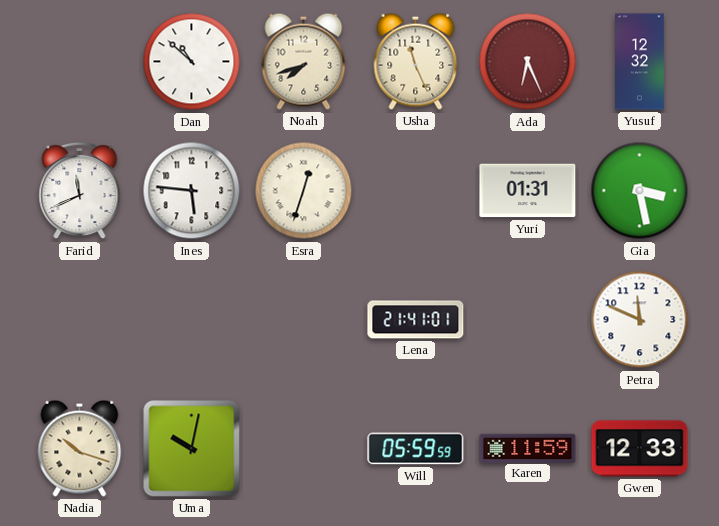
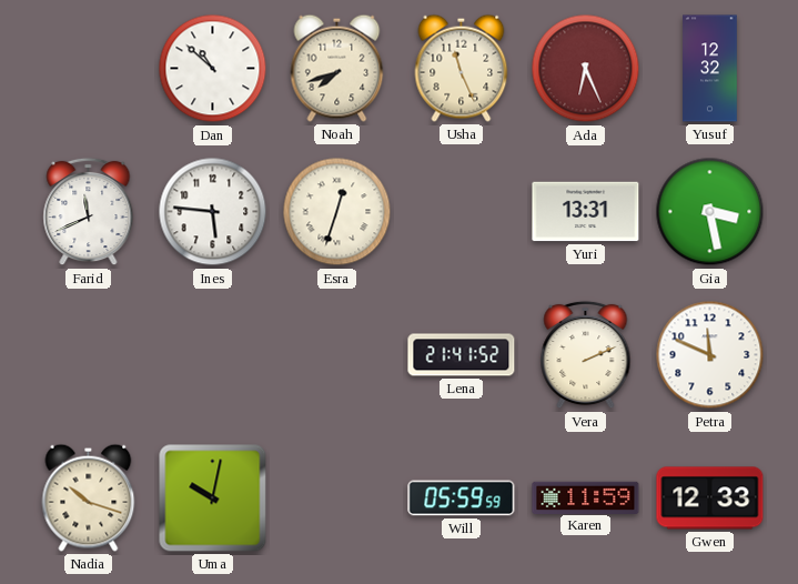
Yuri: 01:31 -> 13:31
Lena: 21:41:01 -> 21:41:52
Vera: none -> 2:11
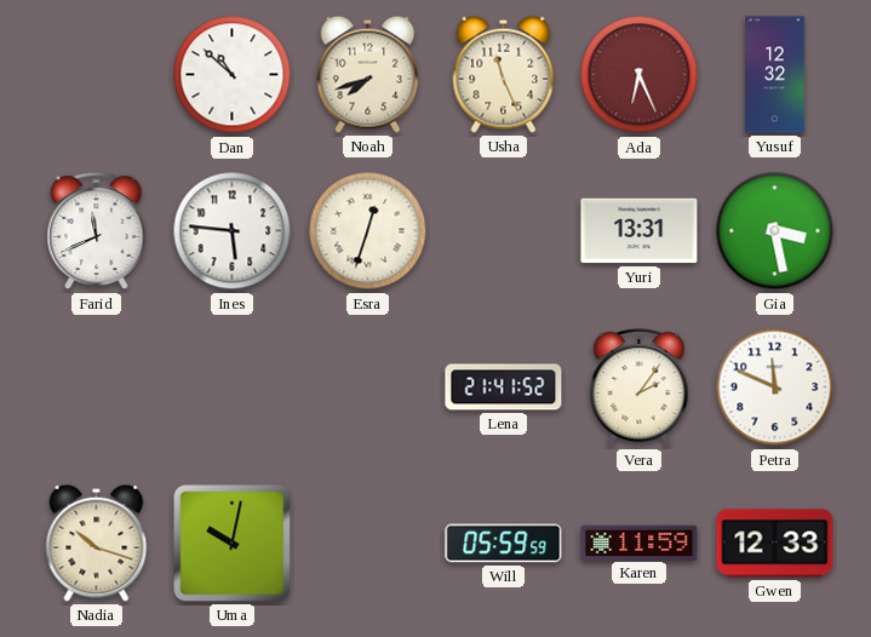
Vera: 2:11 -> 2:06
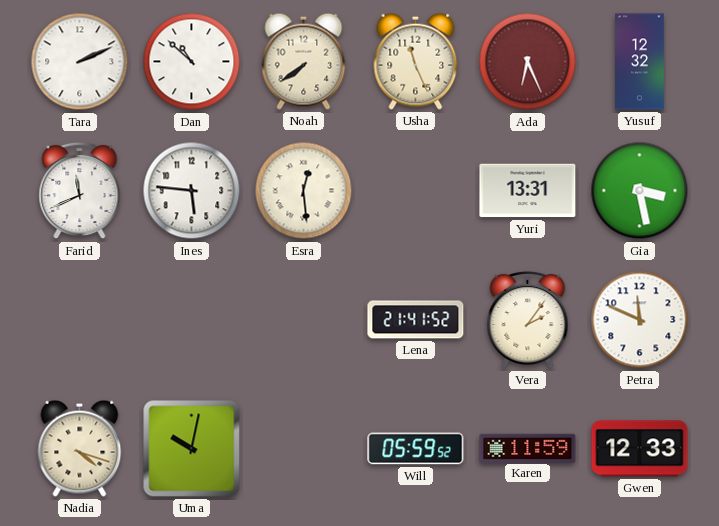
Tara: none -> 2:11
Noah: 7:42 -> 7:39
Esra: 12:33 -> 12:29
Nadia: 10:18 -> 4:18
Will: 05:59:59 -> 05:59:52
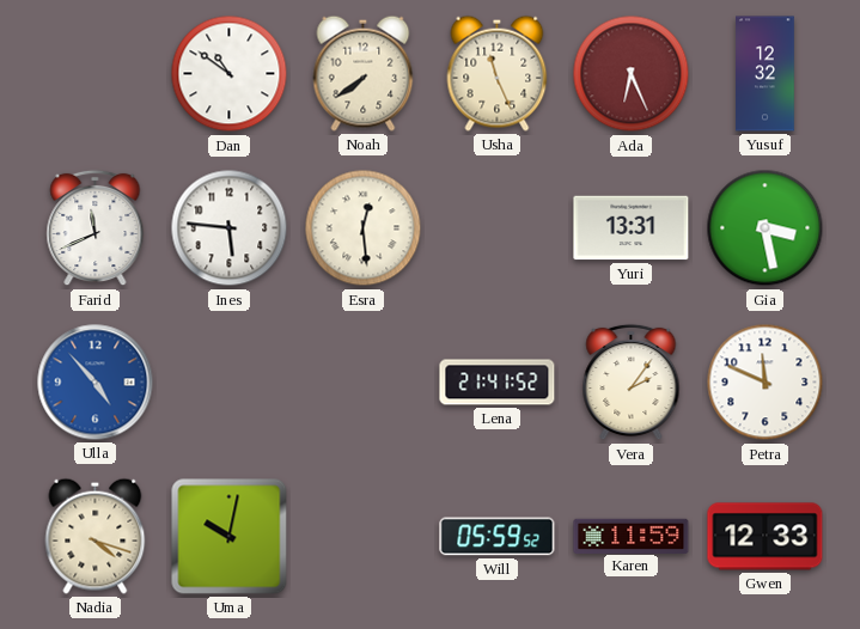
Tara: 2:11 -> none
Dan: 10:52 -> 10:51
Ulla: none -> 4:53
